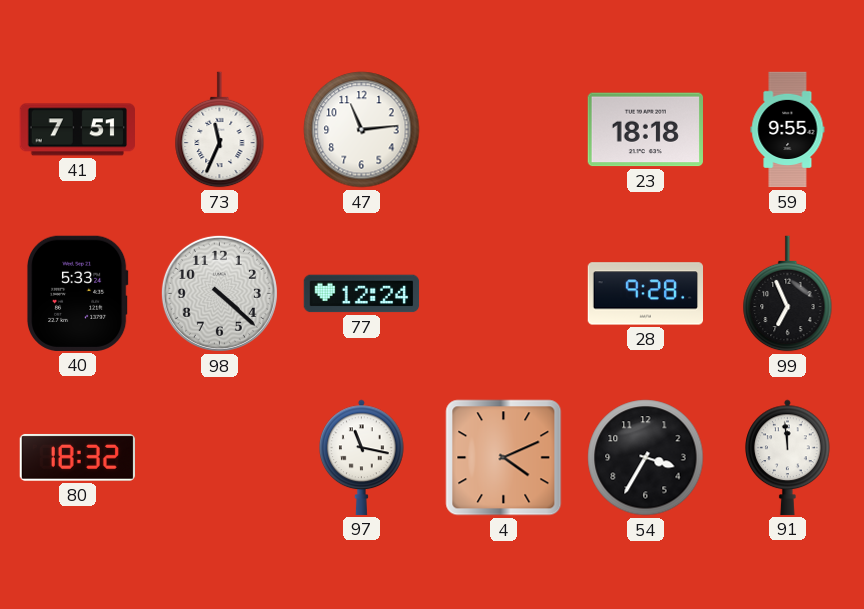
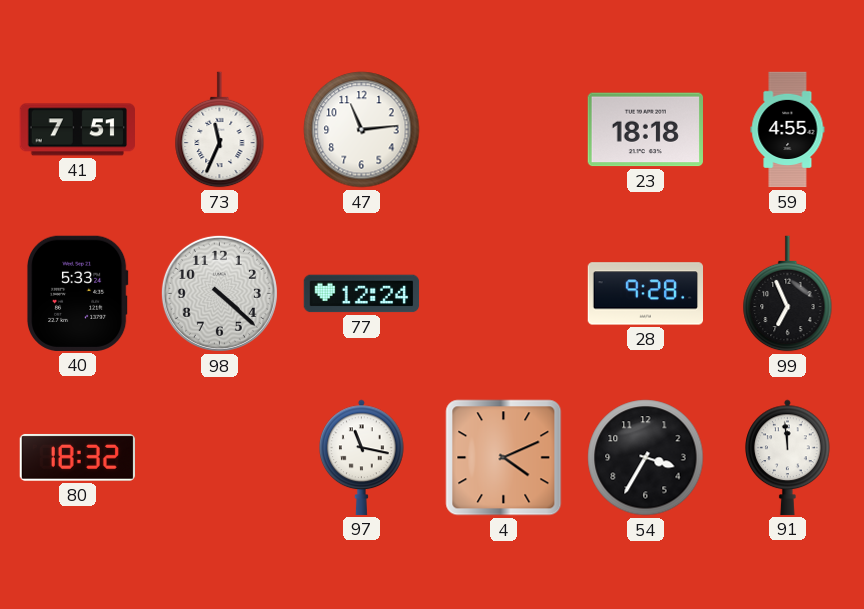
59: 9:55 -> 4:55
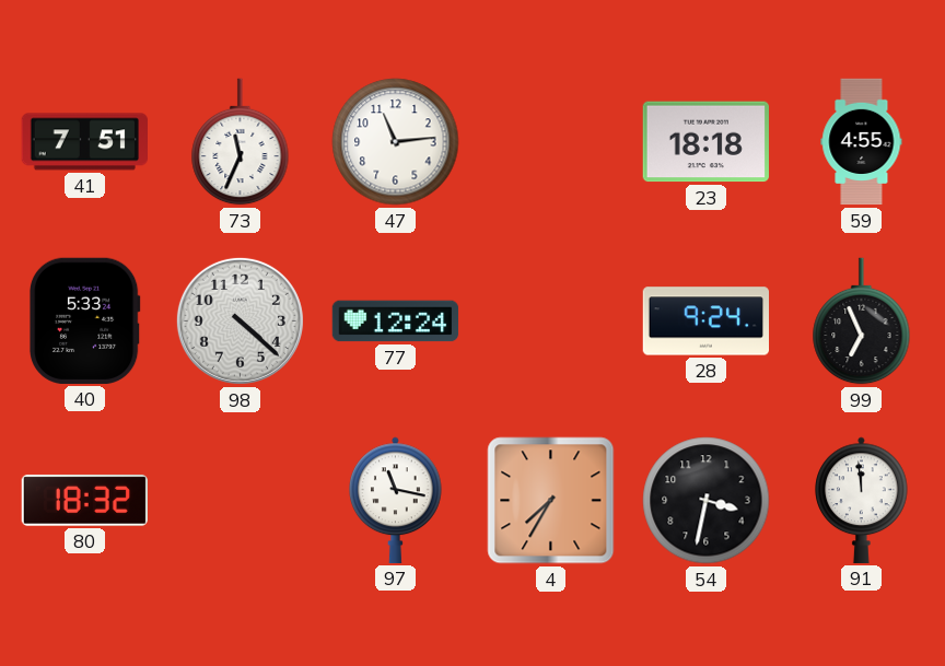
28: 9:28 -> 9:24
4: 4:11 -> 7:35
54: 3:35 -> 3:32
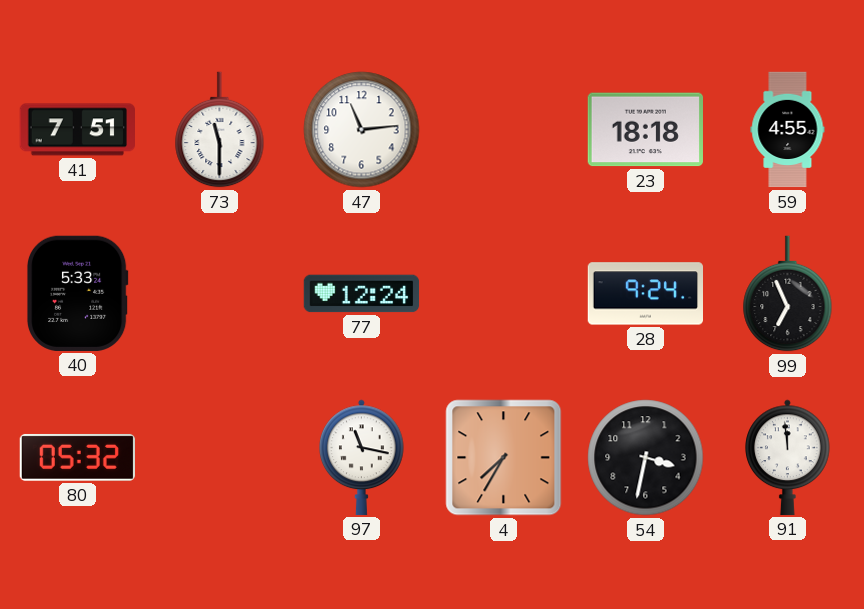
73: 11:34 -> 11:30
98: 4:22 -> none
80: 18:32 -> 05:32
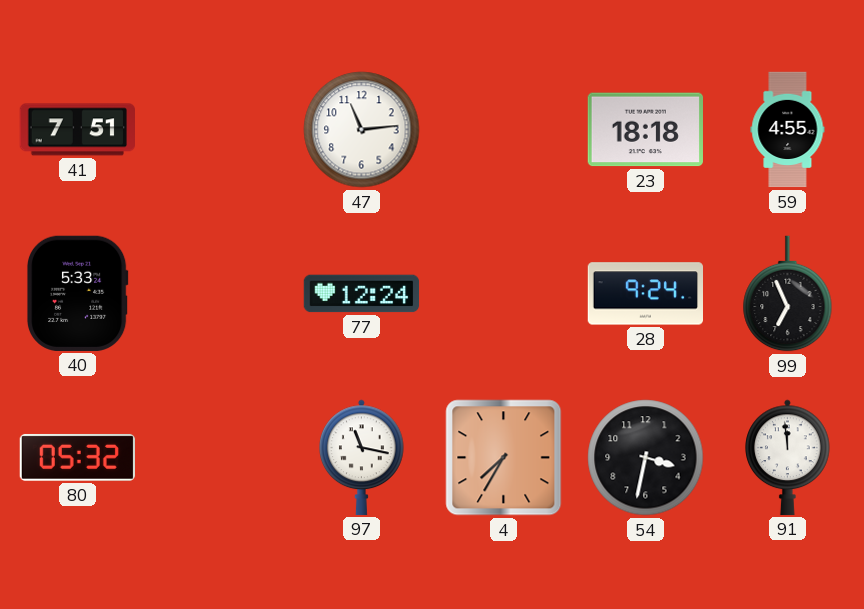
73: 11:30 -> none
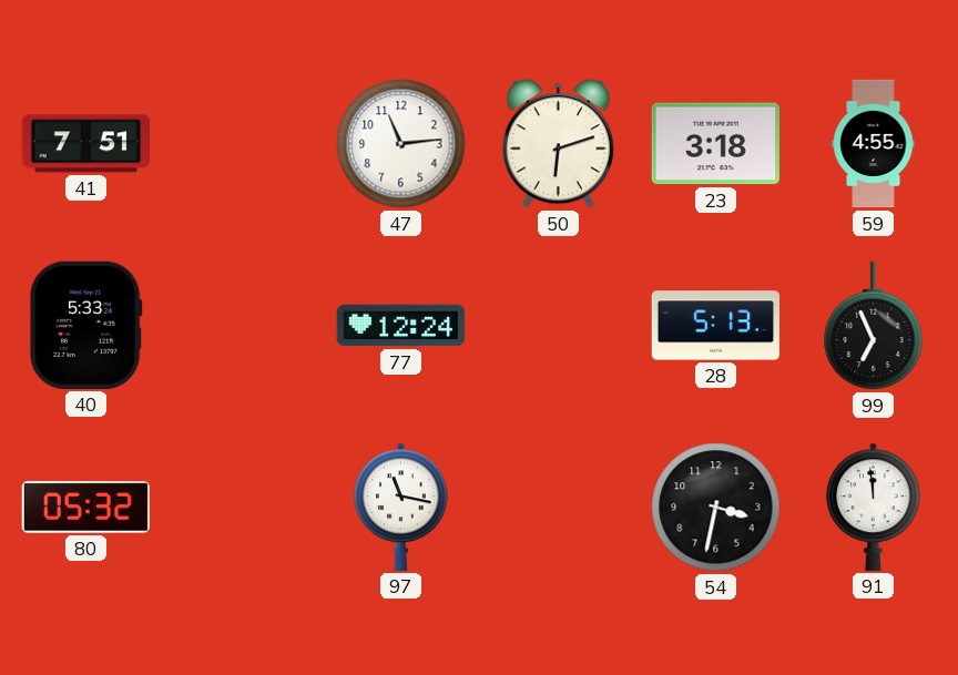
50: none -> 6:12
23: 18:18 -> 3:18
28: 9:24 -> 5:13
4: 7:35 -> none
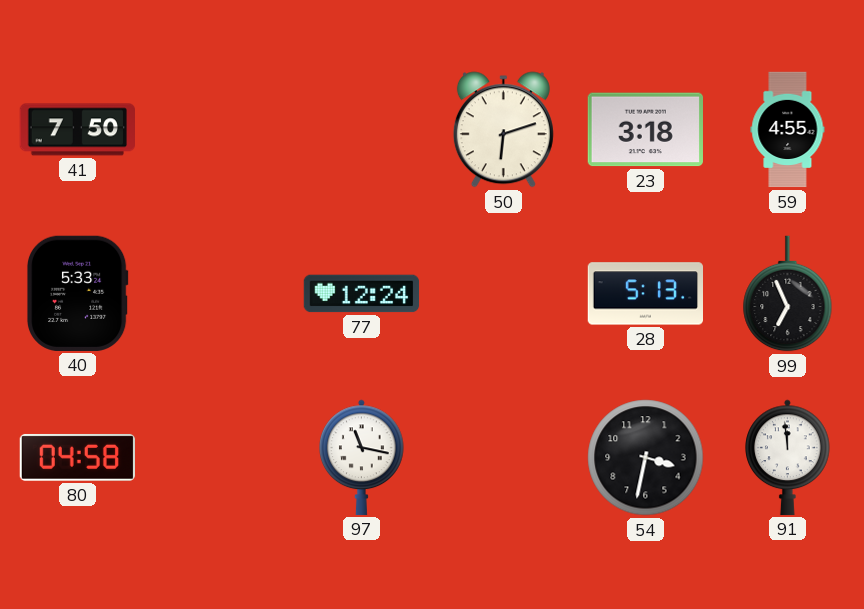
41: 7:51 -> 7:50
47: 11:14 -> none
80: 05:32 -> 04:58
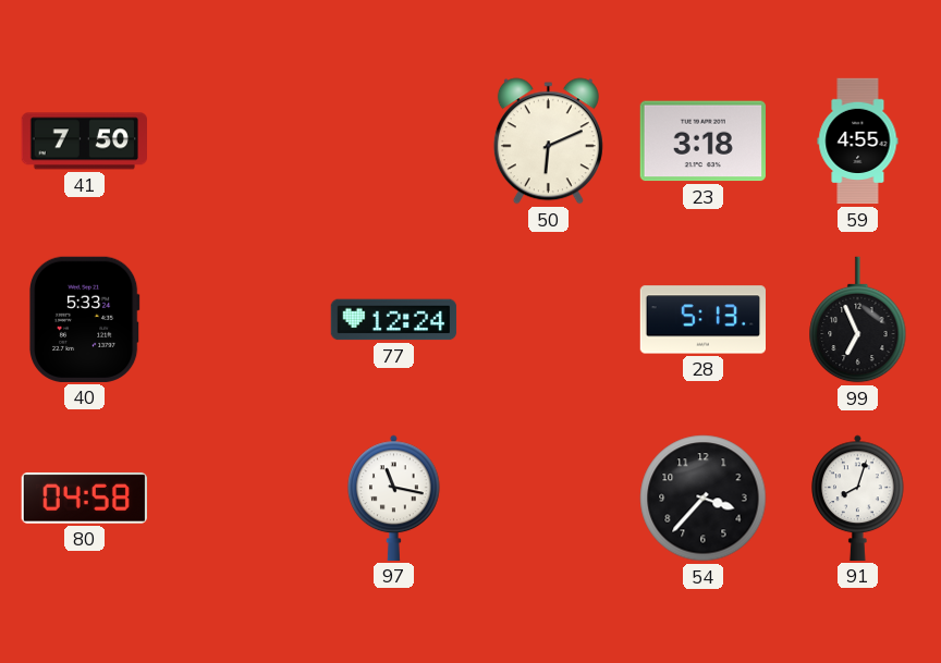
50: 6:12 -> 6:11
54: 3:32 -> 3:37
91: 11:59 -> 8:03
